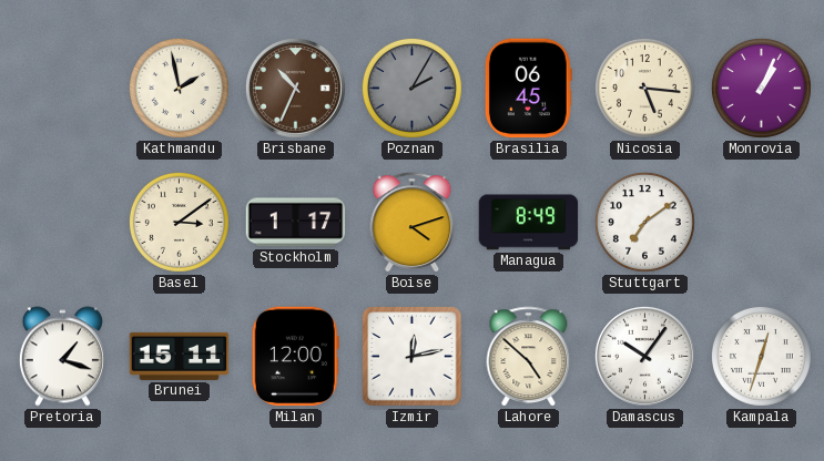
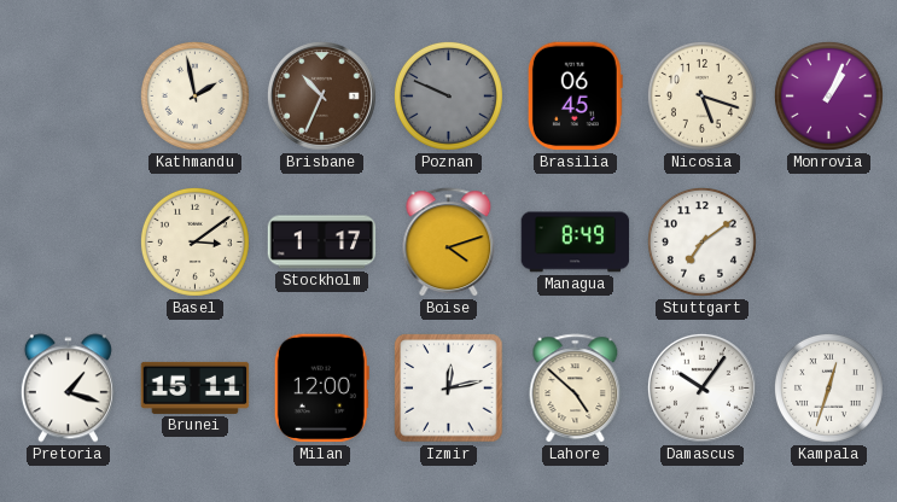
Poznan: 2:05 -> 9:49
Nicosia: 5:16 -> 5:18
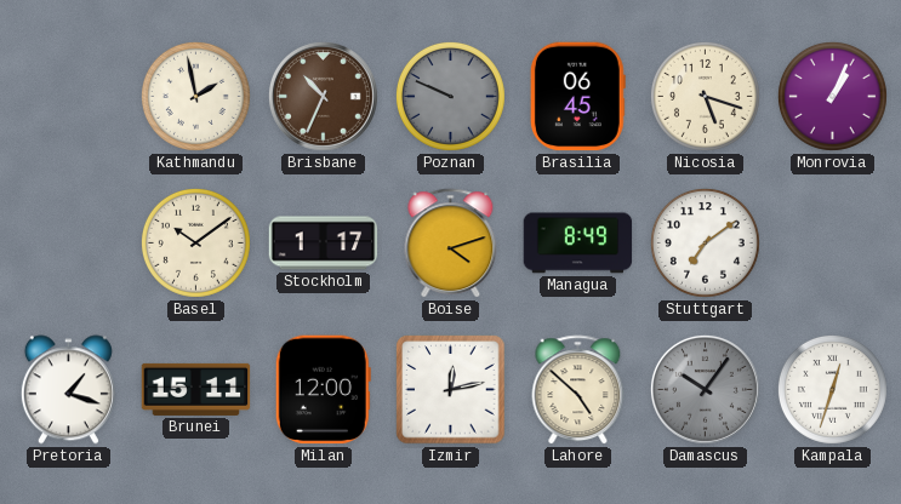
Basel: 3:09 -> 10:09
Damascus dial: white -> grey
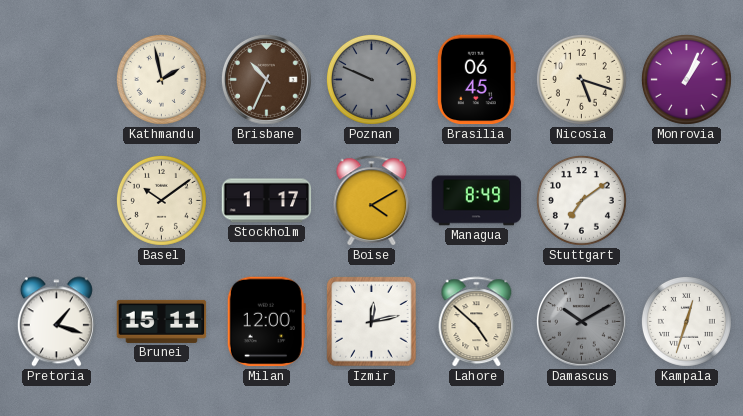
Boise: 4:12 -> 4:10
Damascus: 10:06 -> 10:10
